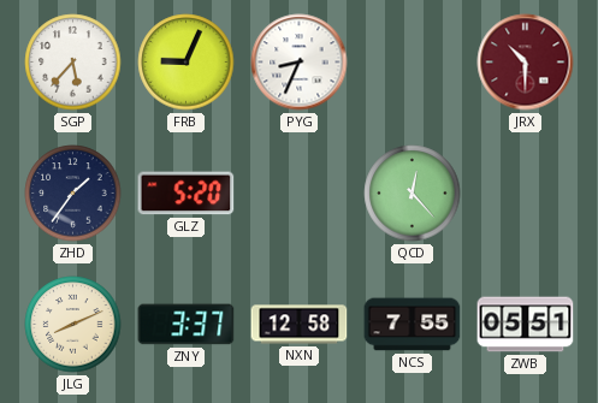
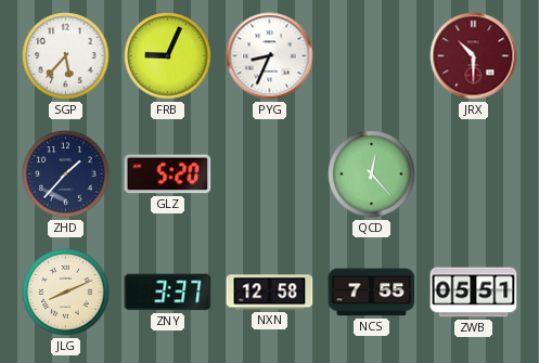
ZHD: 1:36 -> 1:37
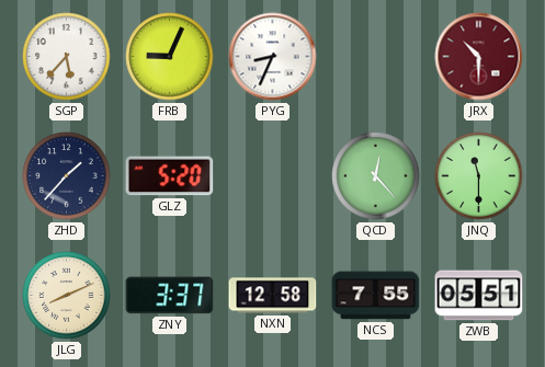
JNQ: none -> 11:30
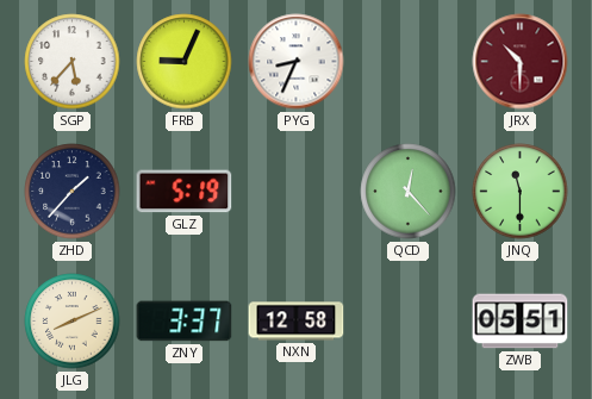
GLZ: 5:20 -> 5:19
NCS: 7:55 -> none
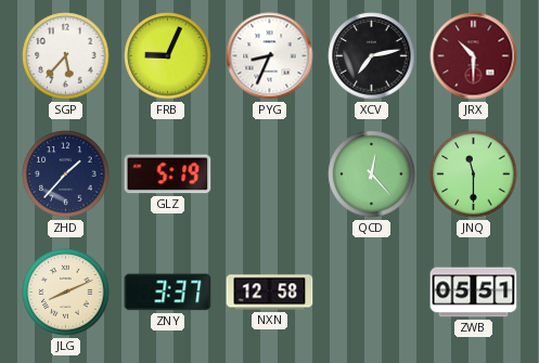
XCV: none -> 7:13
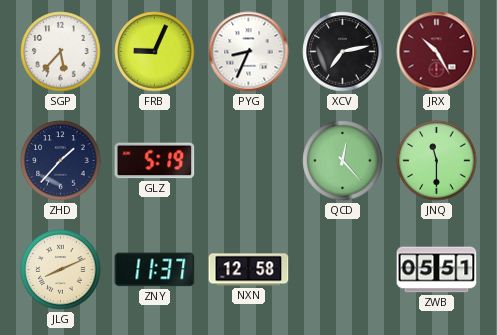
JRX: 10:30 -> 10:25
ZNY: 3:37 -> 11:37
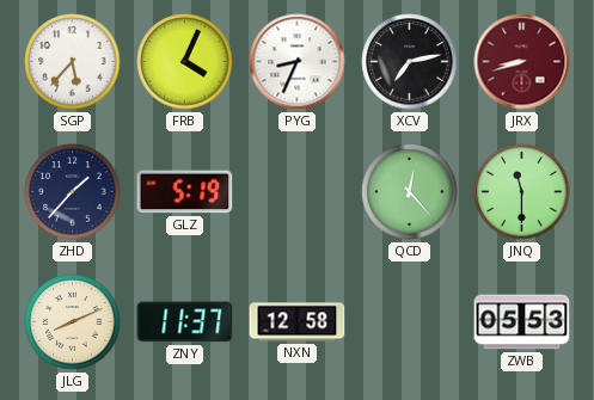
FRB: 9:04 -> 4:04
JRX: 10:25 -> 8:42
ZWB: 05:51 -> 05:53
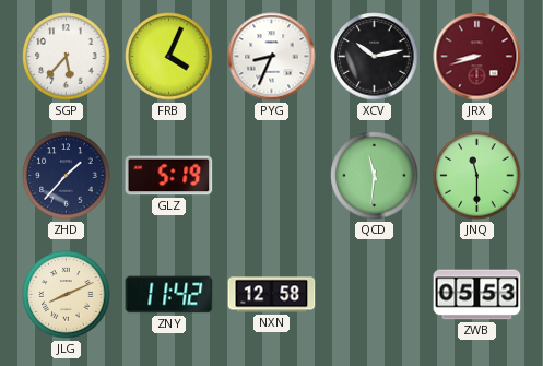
XCV: 7:13 -> 10:13
QCD: 12:23 -> 11:31
ZNY: 11:37 -> 11:42
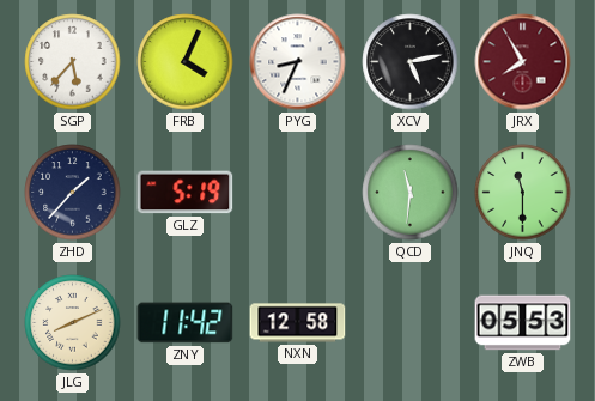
XCV: 10:13 -> 5:13
JRX: 8:42 -> 7:55
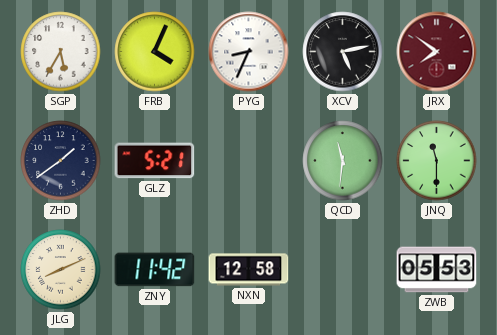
SGP: 5:37 -> 5:35
JRX: 7:55 -> 7:51
ZHD: 1:37 -> 1:39
GLZ: 5:19 -> 5:21
